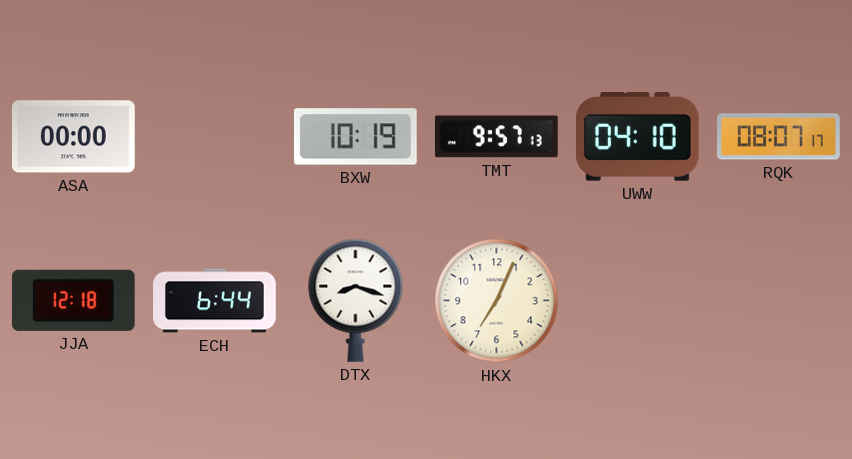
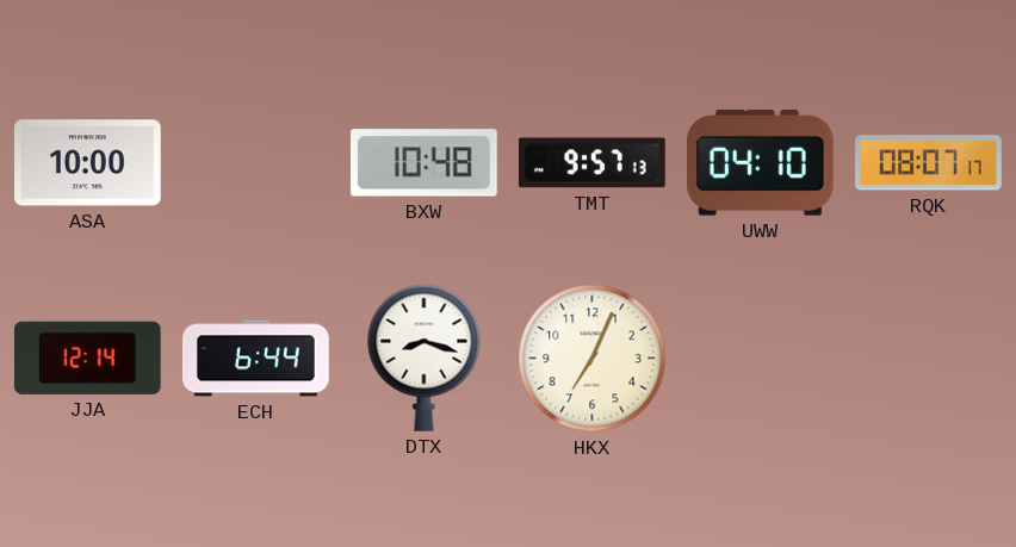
ASA: 00:00 -> 10:00
BXW: 10:19 -> 10:48
JJA: 12:18 -> 12:14
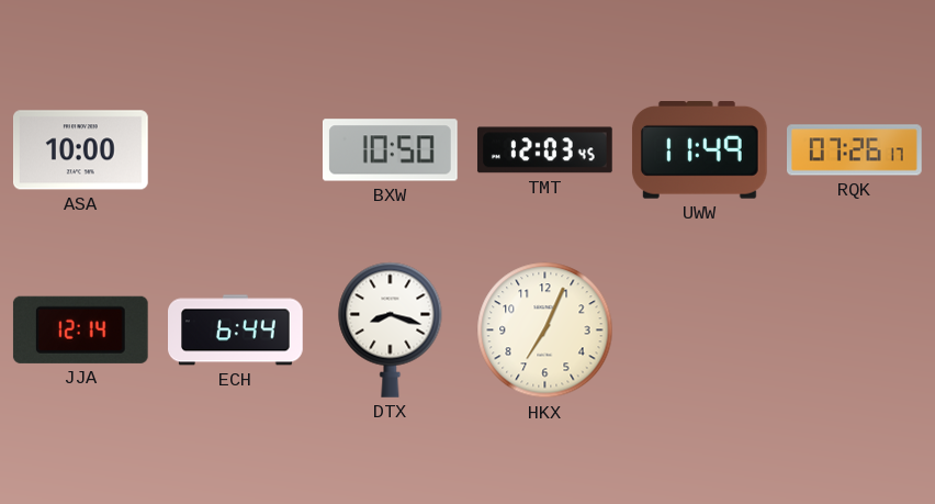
BXW: 10:48 -> 10:50
TMT: 9:57 -> 12:03
UWW: 04:10 -> 11:49
RQK: 08:07 -> 07:26
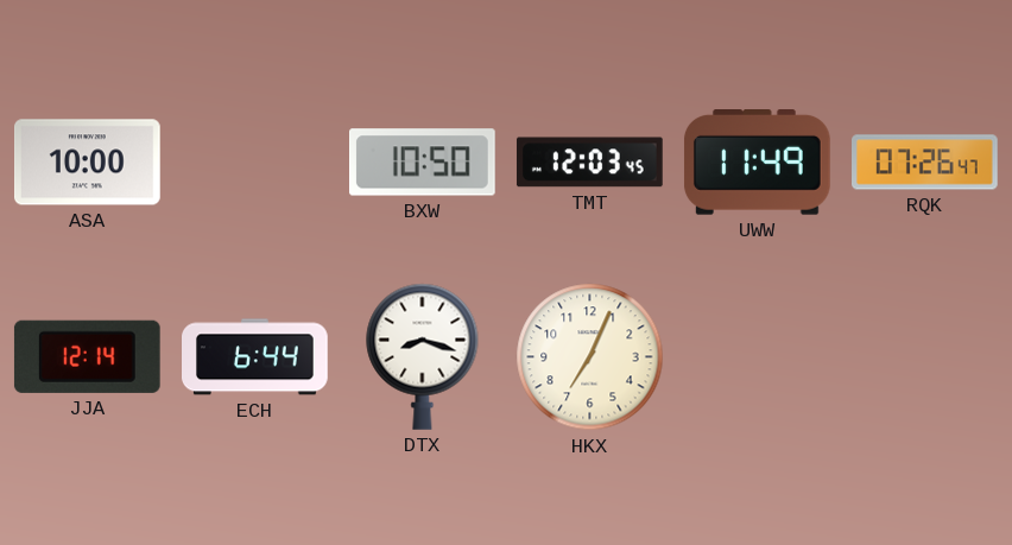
RQK: 07:26:17 -> 07:26:47
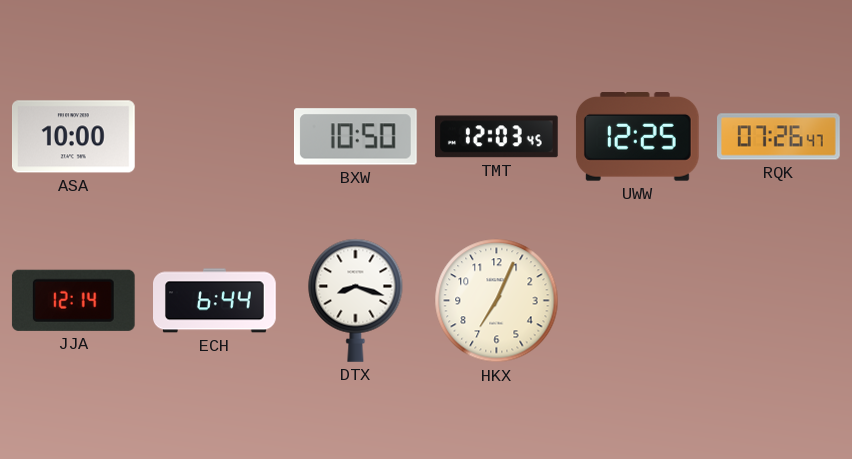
UWW: 11:49 -> 12:25
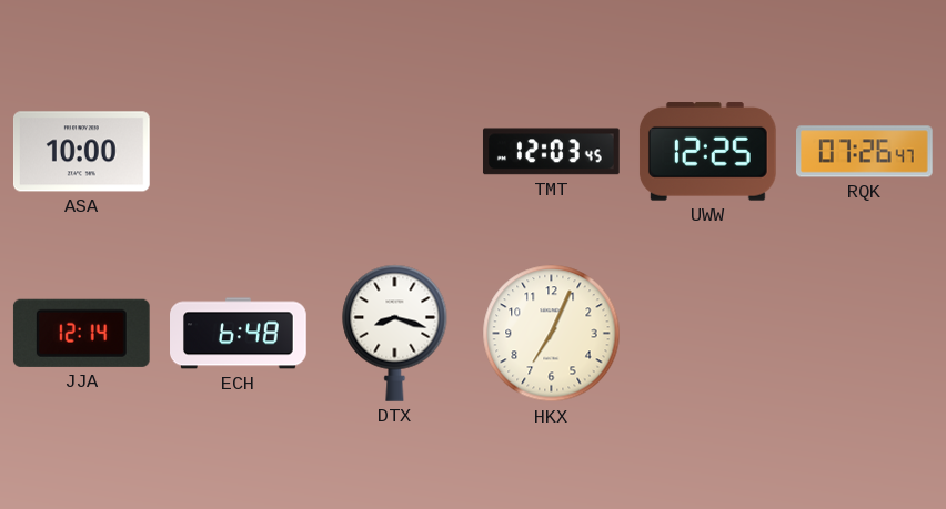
BXW: 10:50 -> none
ECH: 6:44 -> 6:48
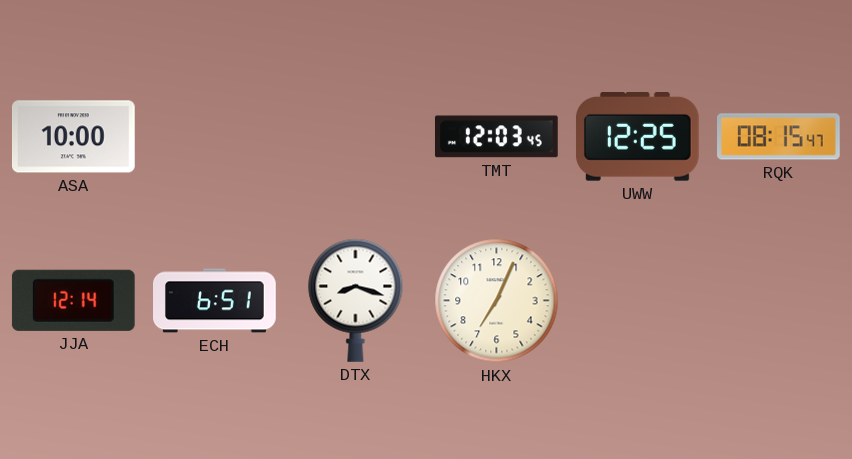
RQK: 07:26 -> 08:15
ECH: 6:48 -> 6:51
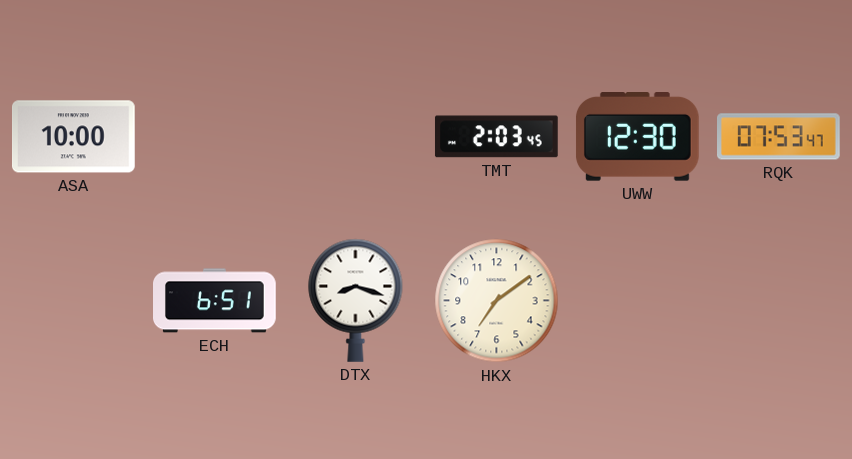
TMT: 12:03 -> 2:03
UWW: 12:25 -> 12:30
RQK: 08:15 -> 07:53
JJA: 12:14 -> none
HKX: 7:04 -> 7:09
